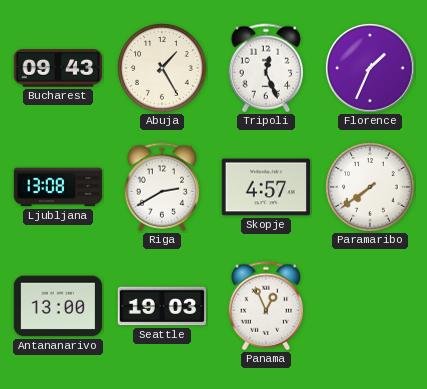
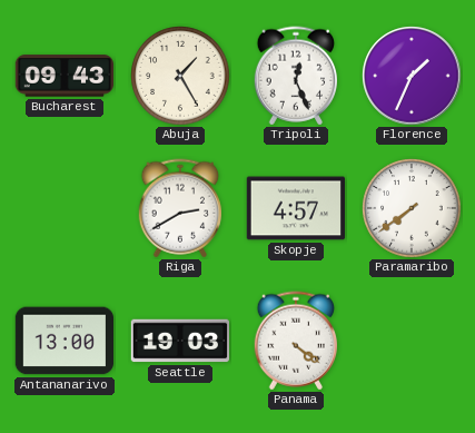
Ljubljana: 13:08 -> none
Panama: 12:56 -> 4:21
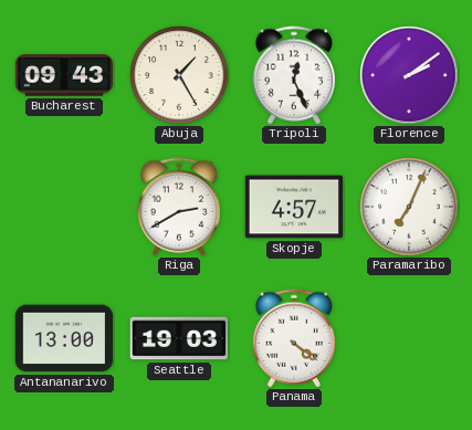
Florence: 1:34 -> 2:09
Paramaribo: 7:39 -> 7:04
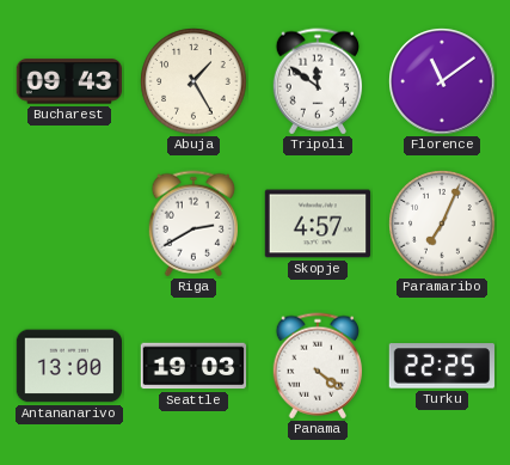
Tripoli: 12:26 -> 11:51
Florence: 2:09 -> 11:09
Turku: none -> 22:25
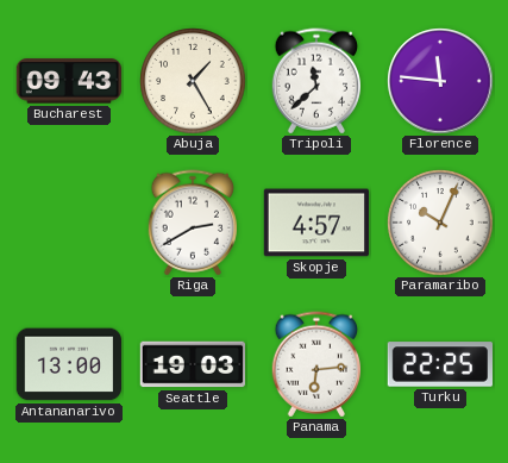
Tripoli: 11:51 -> 11:38
Florence: 11:09 -> 11:46
Paramaribo: 7:04 -> 10:04
Panama: 4:21 -> 6:14
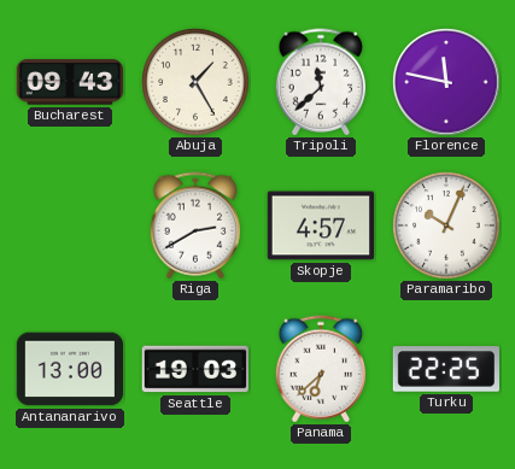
Florence: 11:46 -> 11:47
Panama: 6:14 -> 6:38
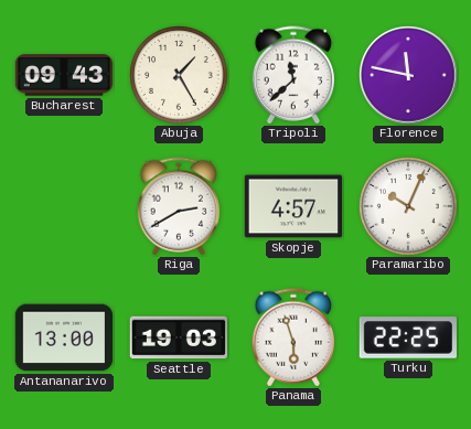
Panama: 6:38 -> 5:57
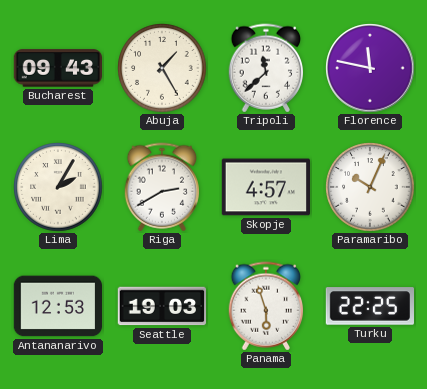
Lima: none -> 2:05
Antananarivo: 13:00 -> 12:53
